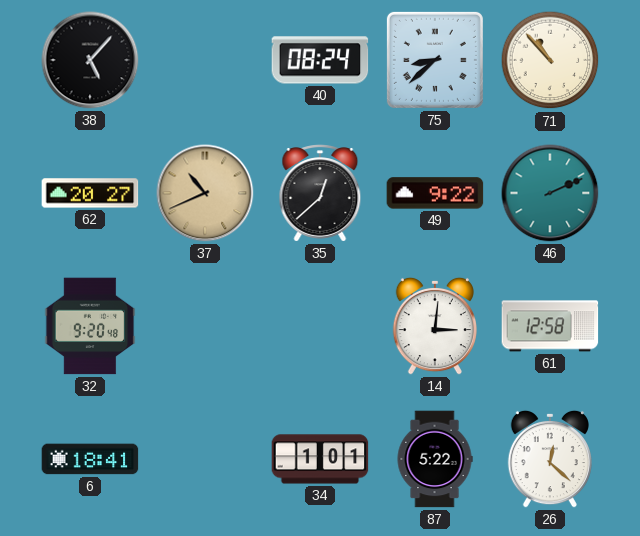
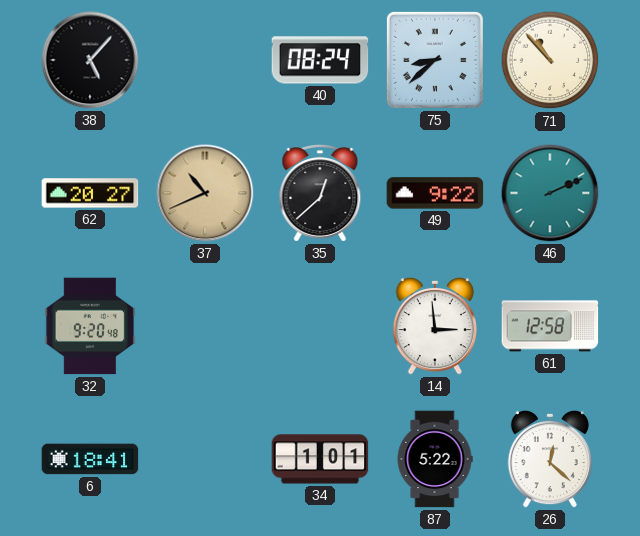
14: 3:01 -> 2:59
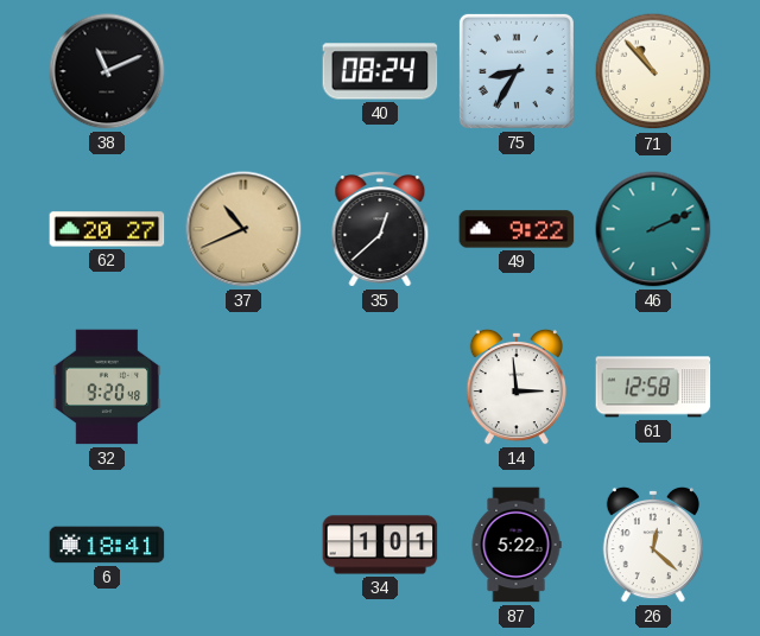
38: 5:07 -> 11:11
75: 8:38 -> 8:35
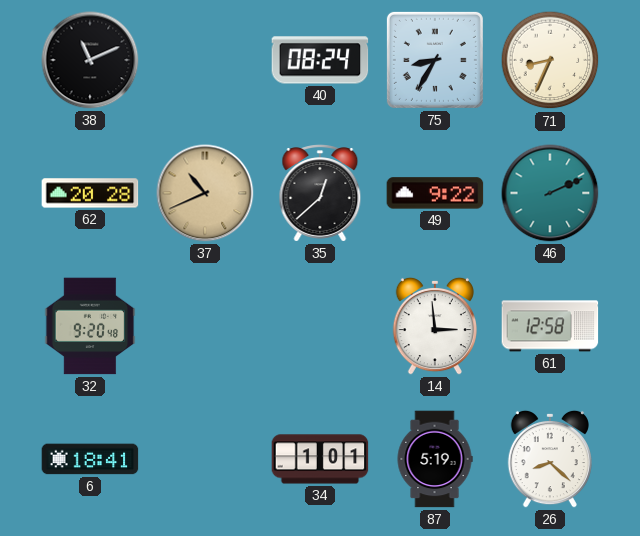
71: 10:53 -> 8:34
62: 20:27 -> 20:28
87: 5:22 -> 5:19
26: 12:22 -> 8:22
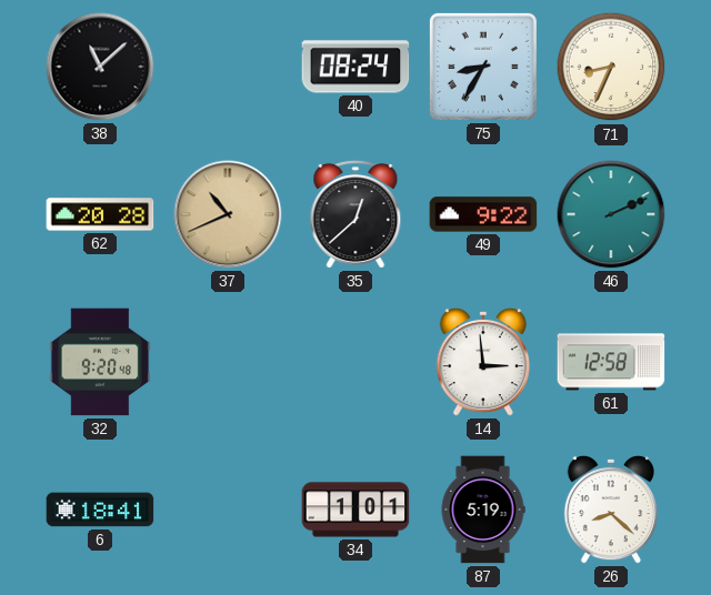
38: 11:11 -> 11:08
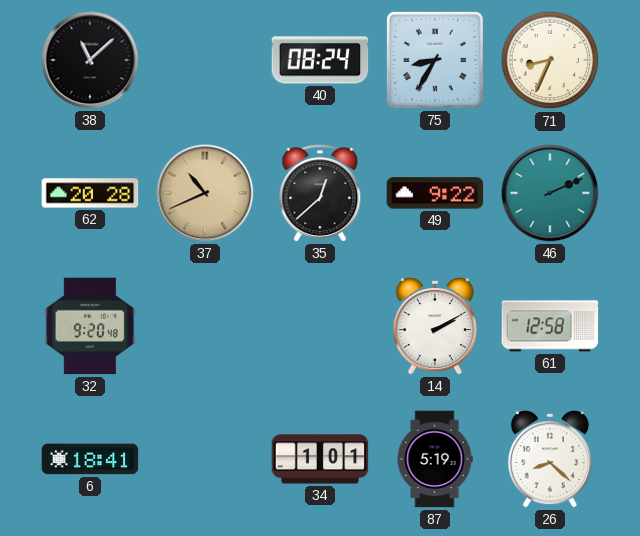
14: 2:59 -> 2:10
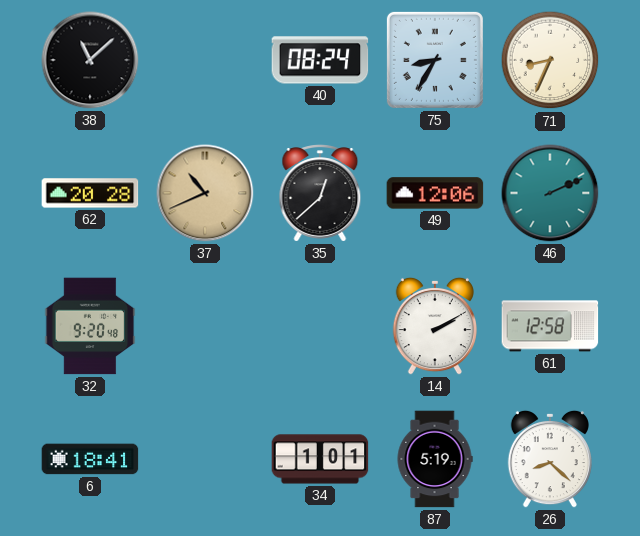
49: 9:22 -> 12:06
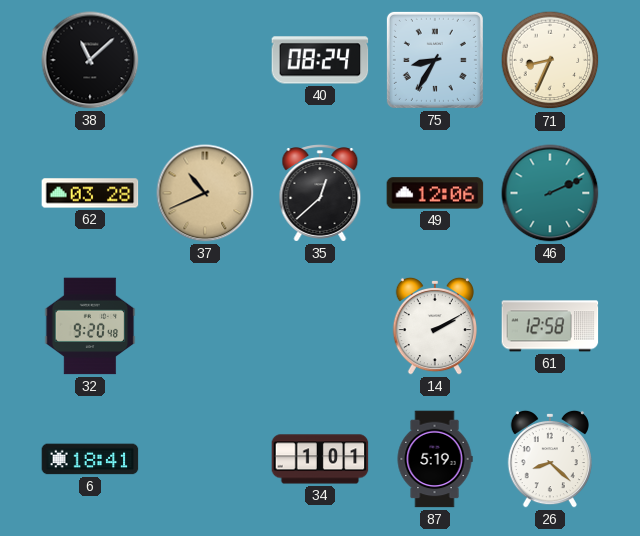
62: 20:28 -> 03:28
